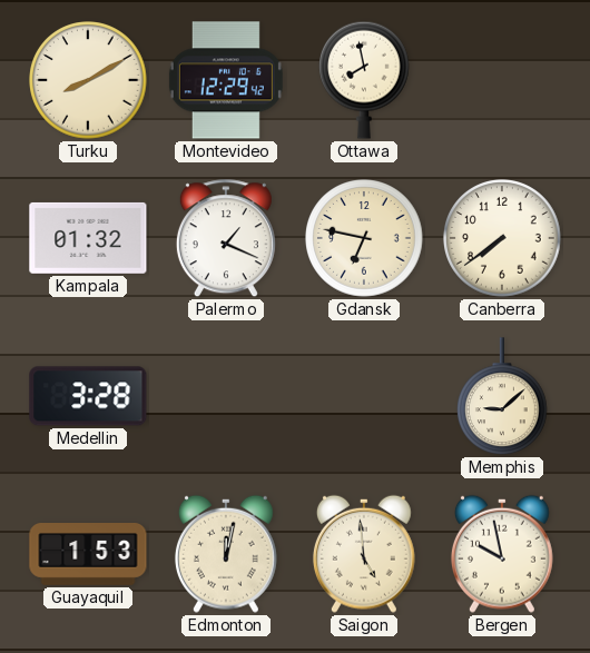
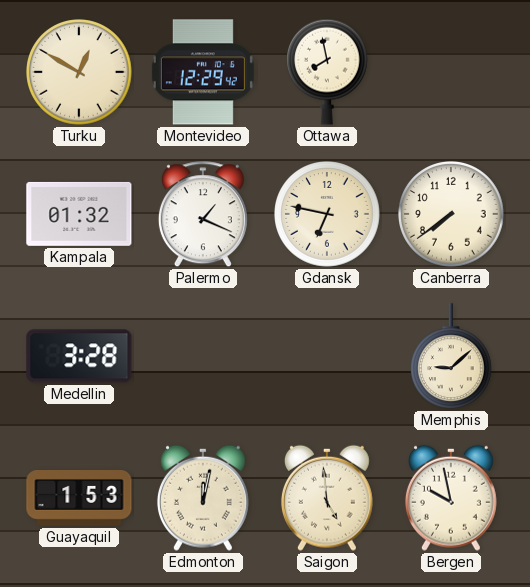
Turku: 8:10 -> 12:50
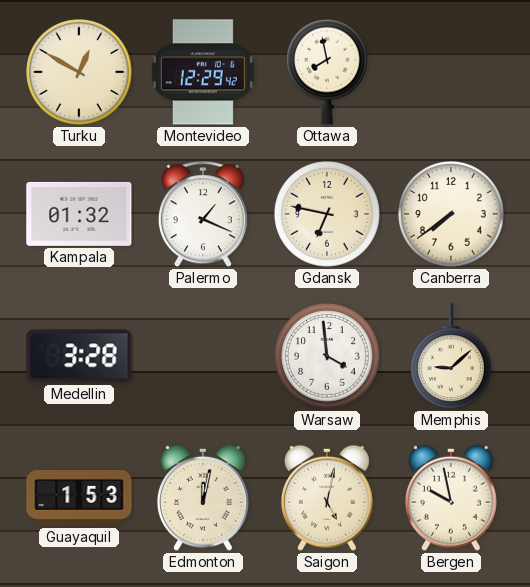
Warsaw: none -> 3:59
Saigon: 4:59 -> 5:02
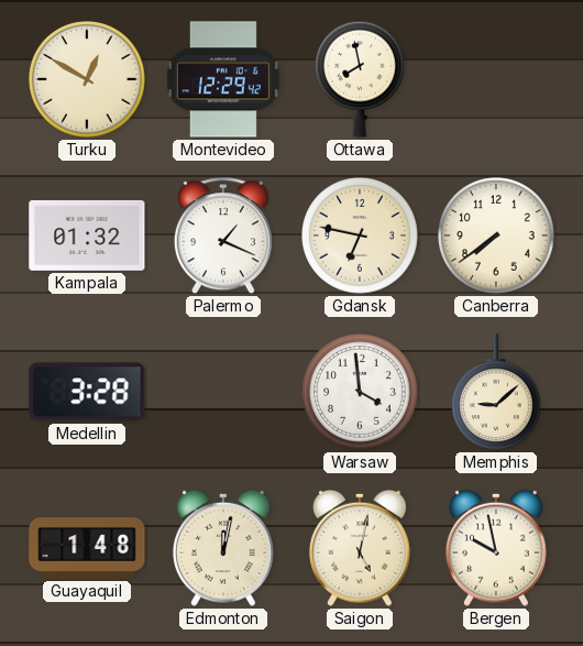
Guayaquil: 1:53 -> 1:48
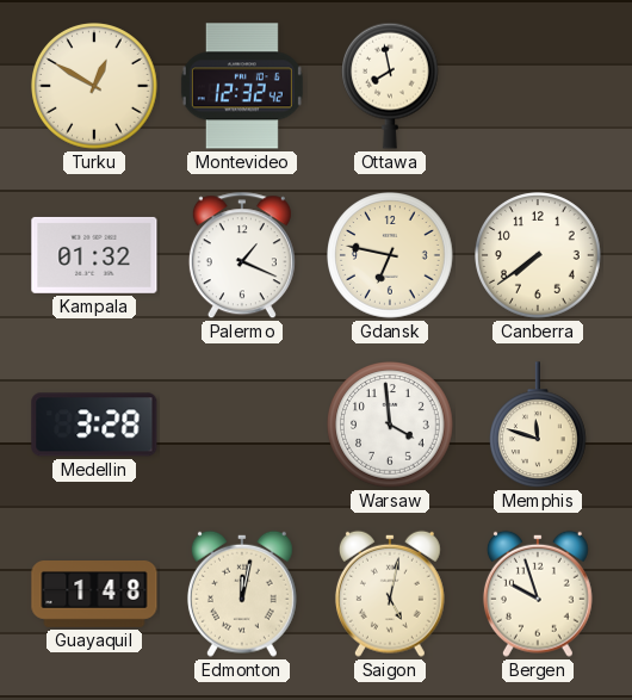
Montevideo: 12:29 -> 12:32
Memphis: 9:08 -> 11:48
Bergen: 9:58 -> 9:57
